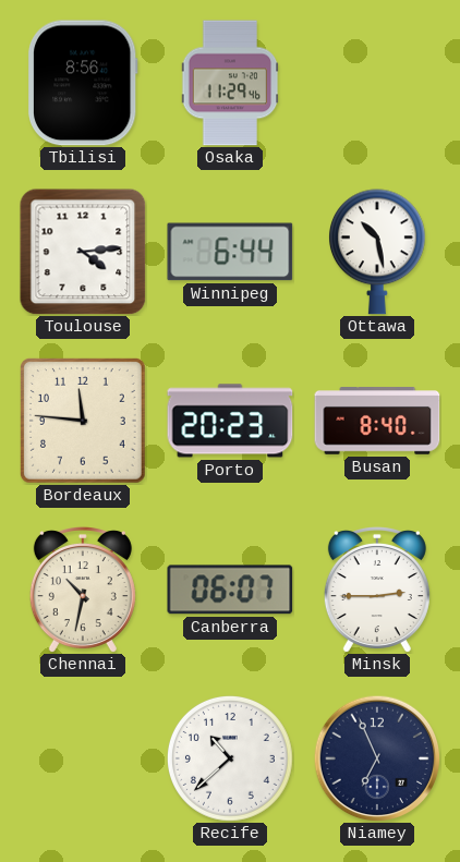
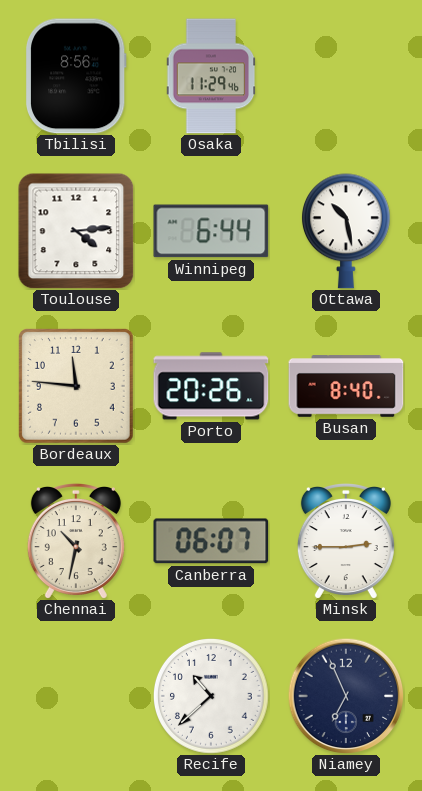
Porto: 20:23 -> 20:26
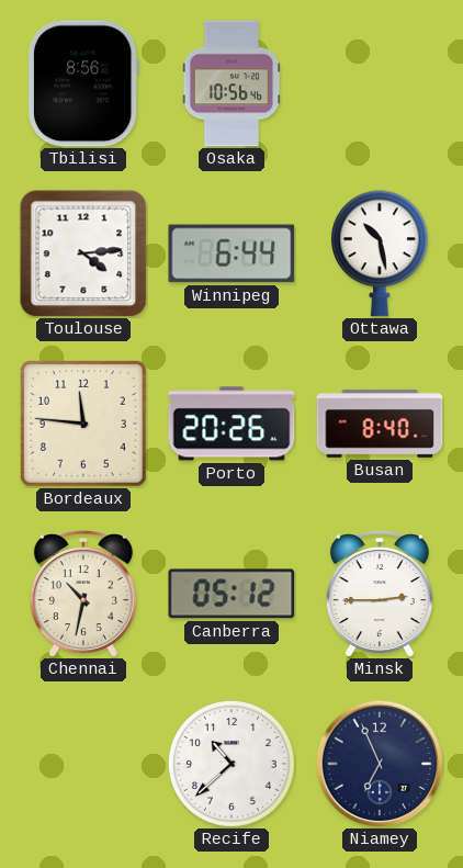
Osaka: 11:29 -> 10:56
Canberra: 06:07 -> 05:12
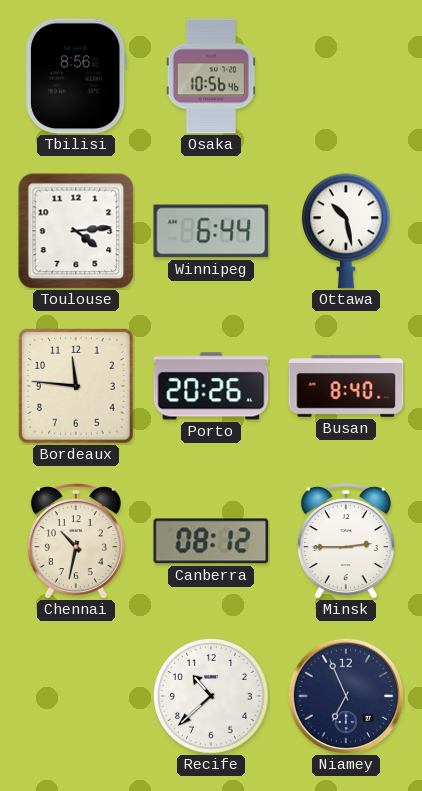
Canberra: 05:12 -> 08:12
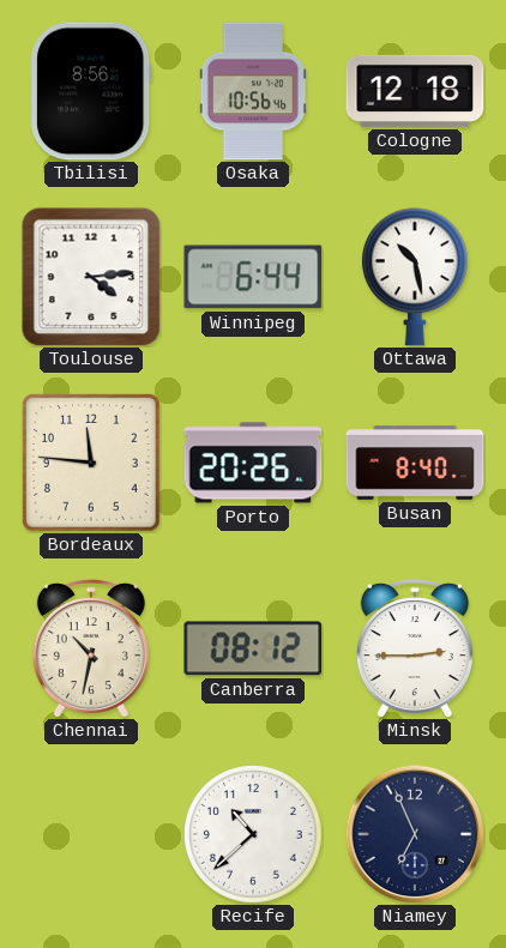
Cologne: none -> 12:18
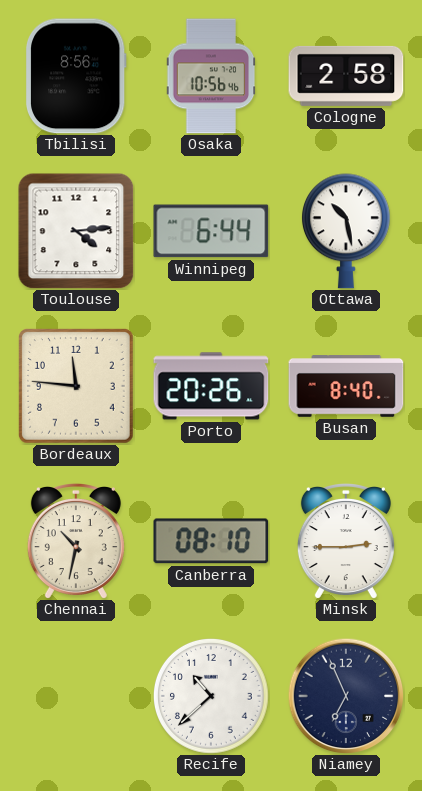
Cologne: 12:18 -> 2:58
Canberra: 08:12 -> 08:10
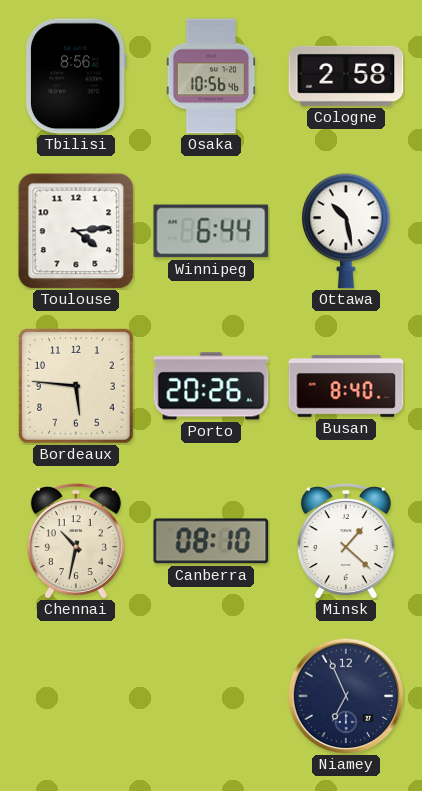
Bordeaux: 11:46 -> 5:46
Minsk: 2:45 -> 1:22
Recife: 10:38 -> none
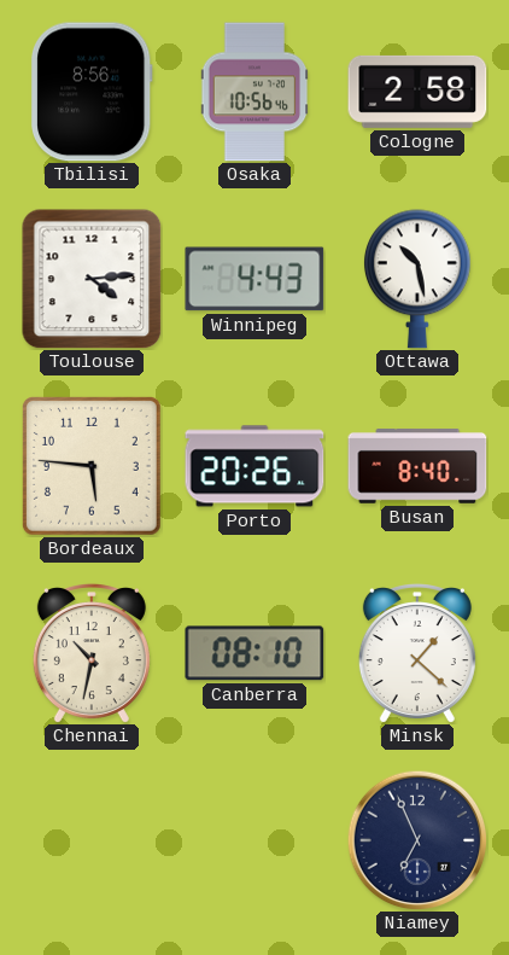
Winnipeg: 6:44 -> 4:43
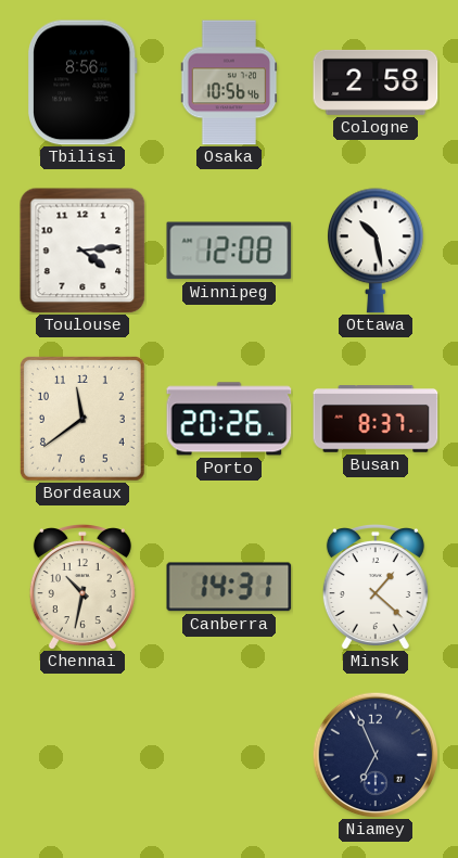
Winnipeg: 4:43 -> 12:08
Bordeaux: 5:46 -> 11:39
Busan: 8:40 -> 8:37
Canberra: 08:10 -> 14:31
